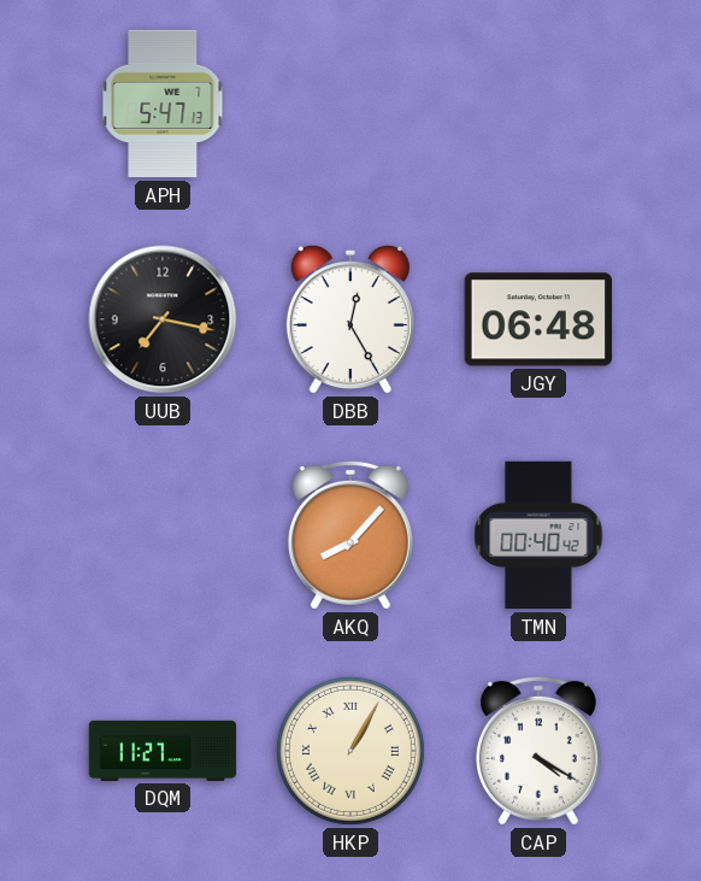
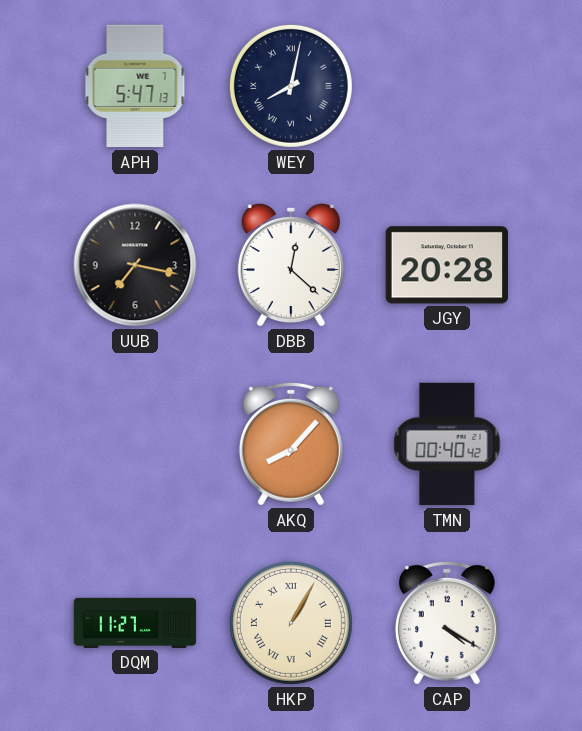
WEY: none -> 8:02
DBB: 12:25 -> 12:22
JGY: 06:48 -> 20:28
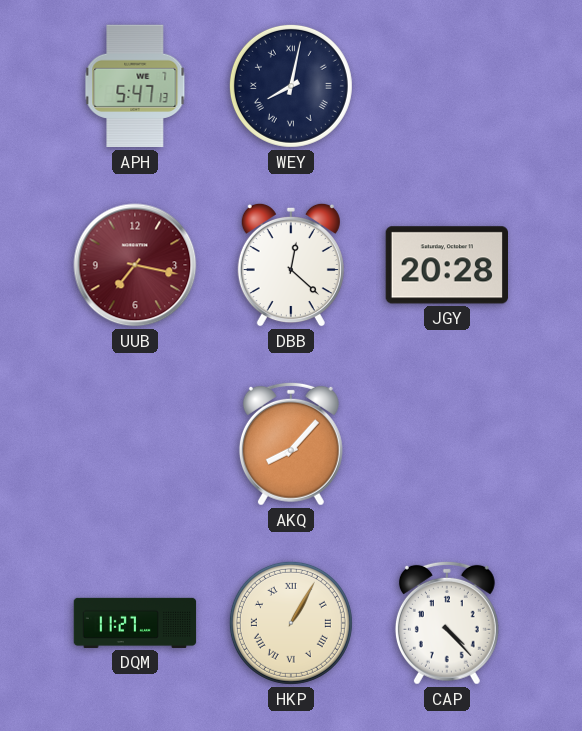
UUB dial: black -> burgundy
TMN: 00:40 -> none
CAP: 4:20 -> 4:23
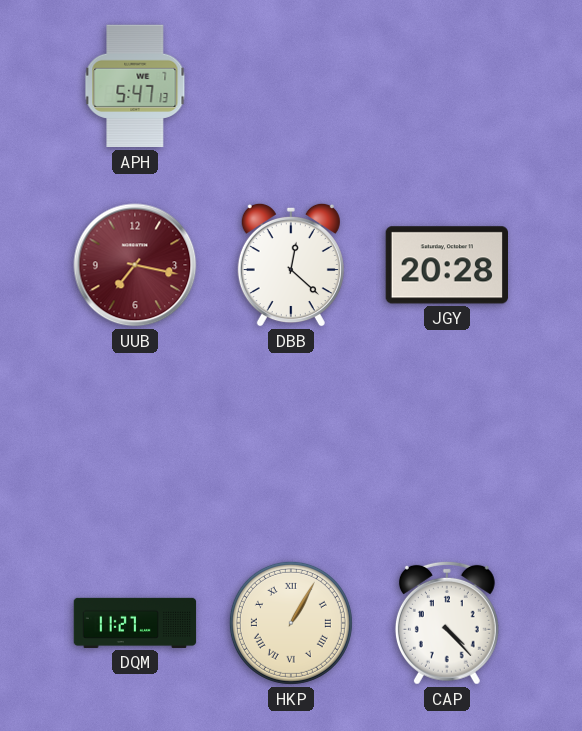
WEY: 8:02 -> none
AKQ: 8:07 -> none
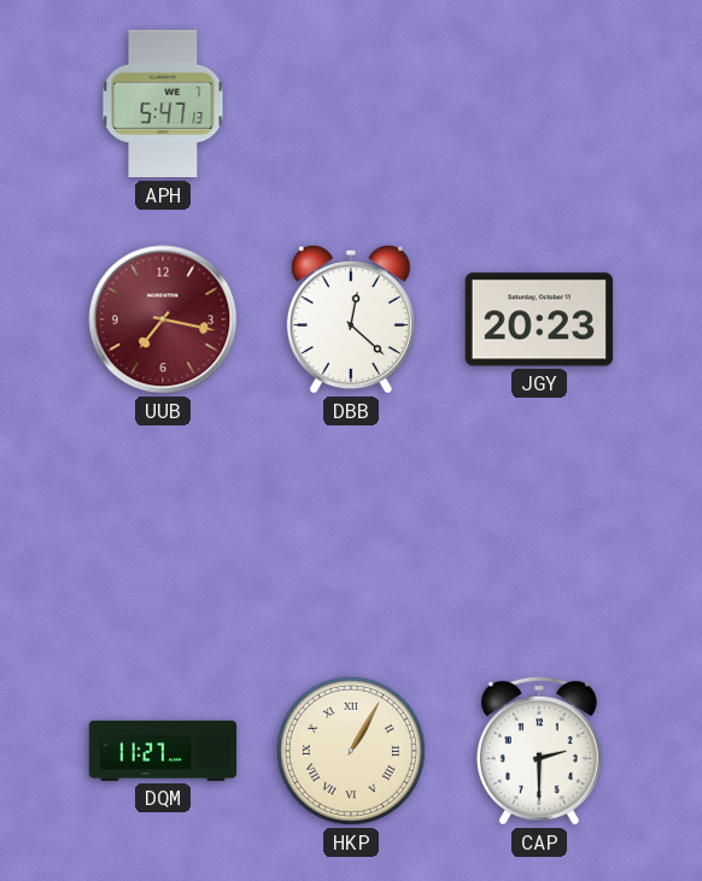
JGY: 20:28 -> 20:23
CAP: 4:23 -> 2:30
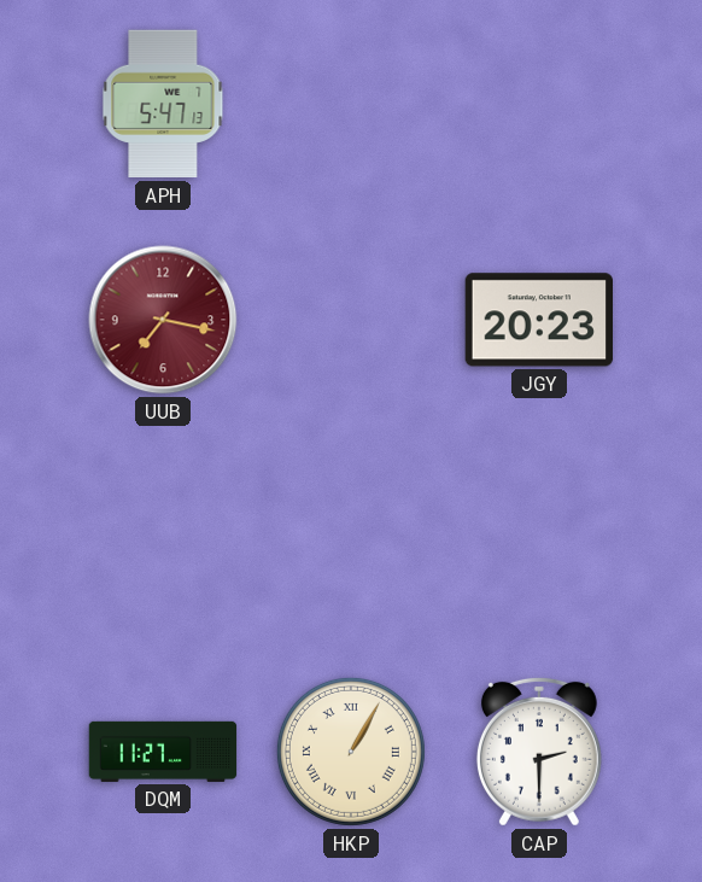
DBB: 12:22 -> none
